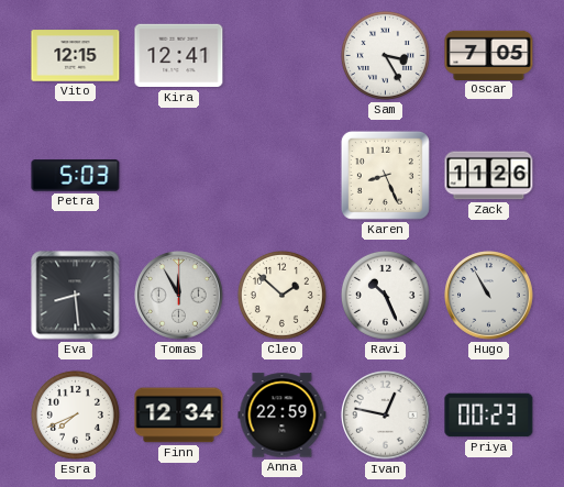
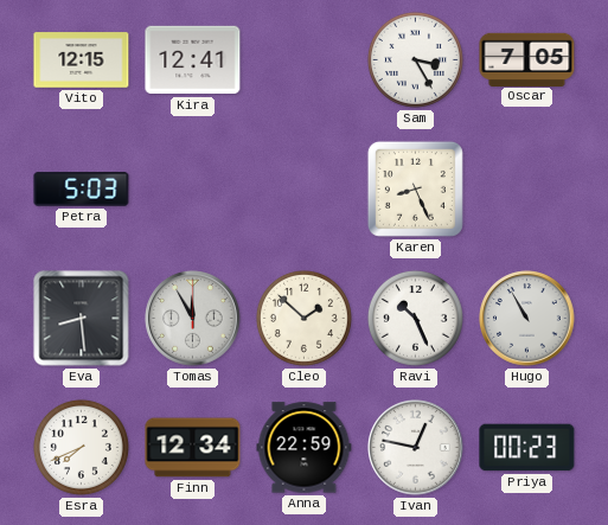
Zack: 11:26 -> none
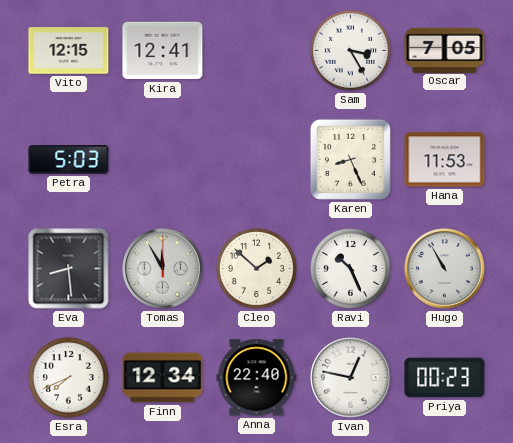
Hana: none -> 11:53
Anna: 22:59 -> 22:40
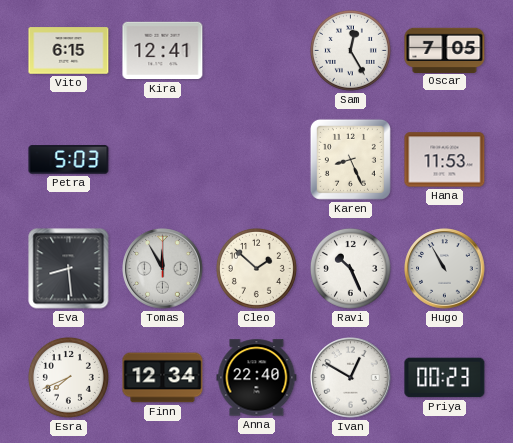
Vito: 12:15 -> 6:15
Sam: 3:25 -> 12:25
Ivan: 12:47 -> 12:50
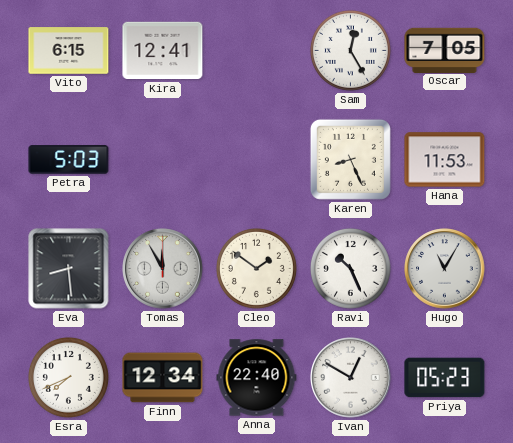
Cleo: 1:52 -> 1:51
Hugo: 10:55 -> 11:05
Priya: 00:23 -> 05:23
